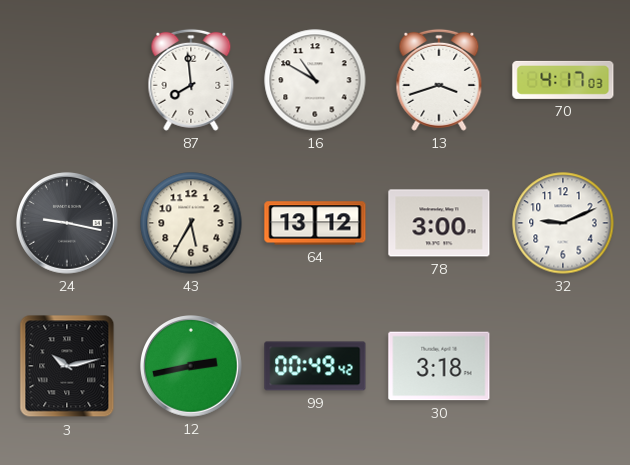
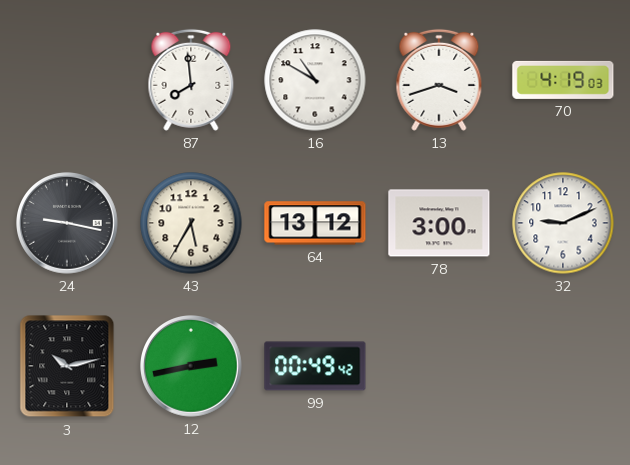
70: 4:17 -> 4:19
30: 3:18 -> none
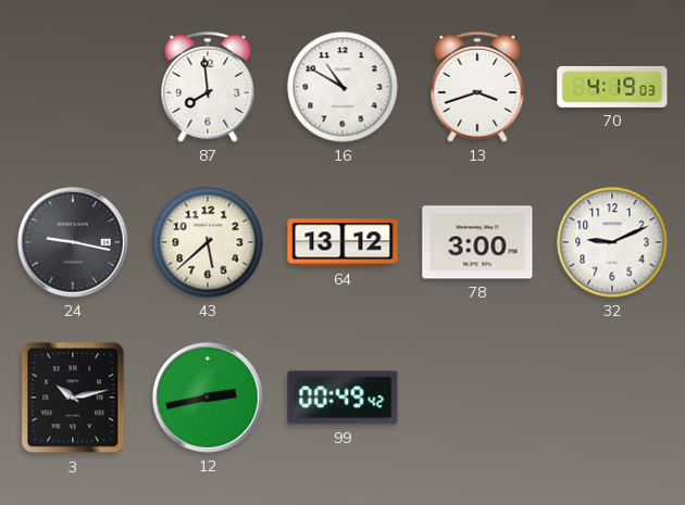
43: 5:35 -> 5:38
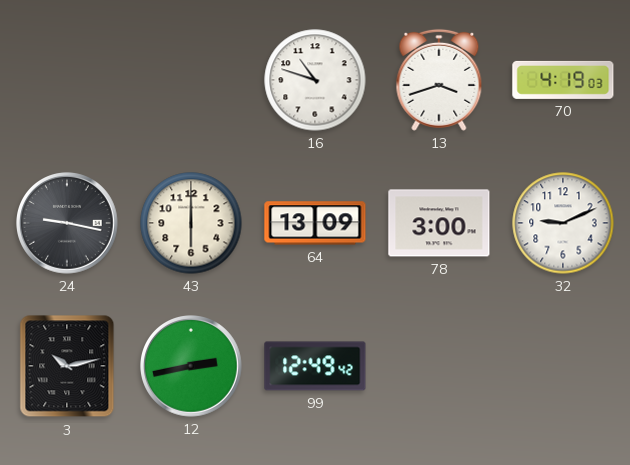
87: 7:59 -> none
16: 10:50 -> 10:48
43: 5:38 -> 6:00
64: 13:12 -> 13:09
99: 00:49 -> 12:49
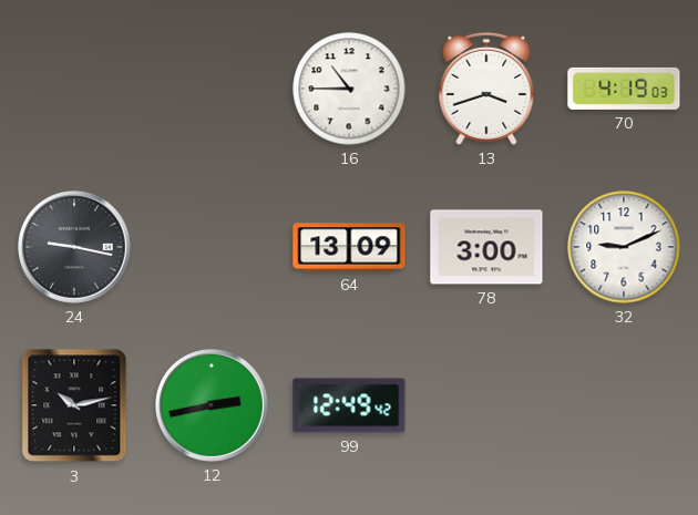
16: 10:48 -> 10:45
43: 6:00 -> none
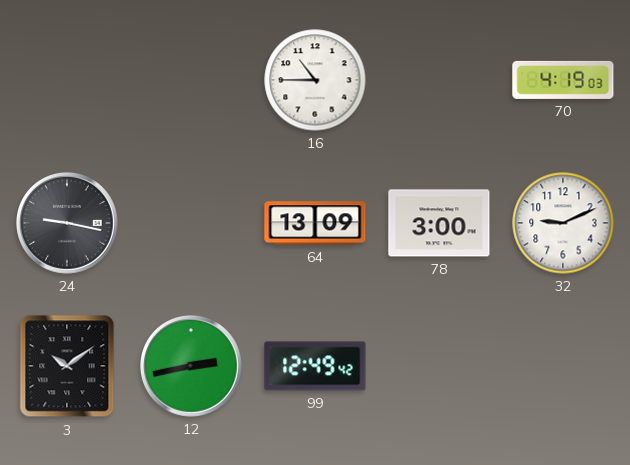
13: 3:42 -> none
3: 10:13 -> 10:09
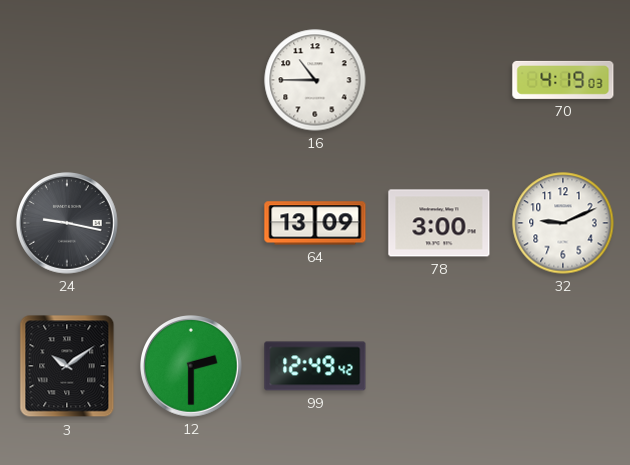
12: 2:43 -> 2:30
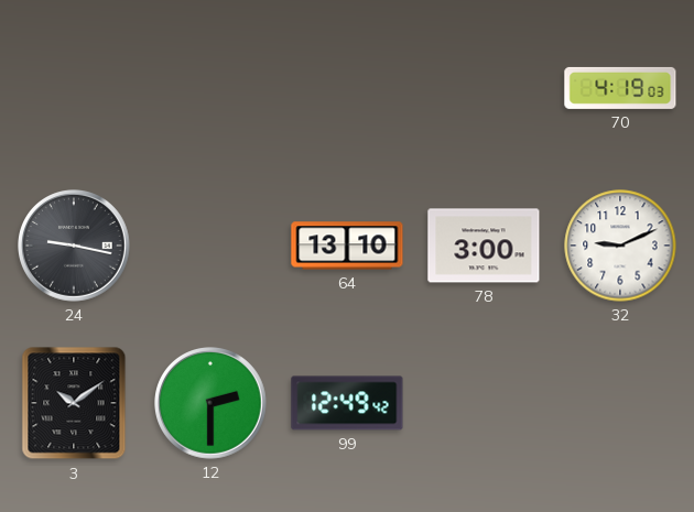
16: 10:45 -> none
64: 13:09 -> 13:10
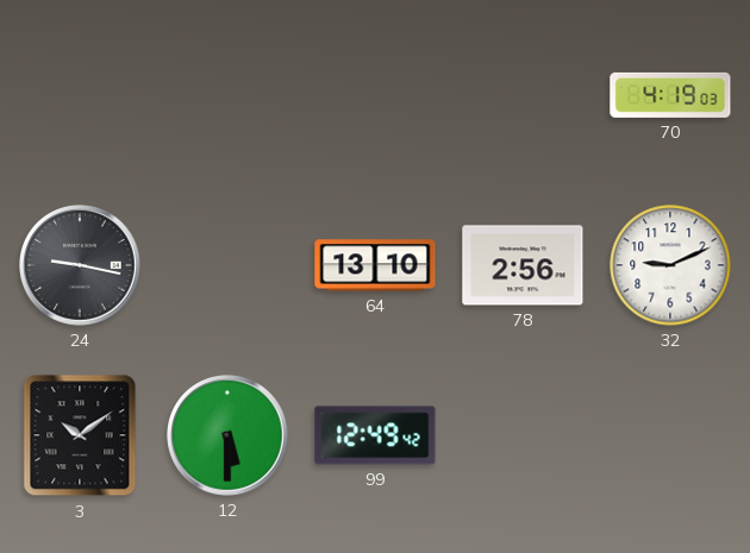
78: 3:00 -> 2:56
12: 2:30 -> 5:30
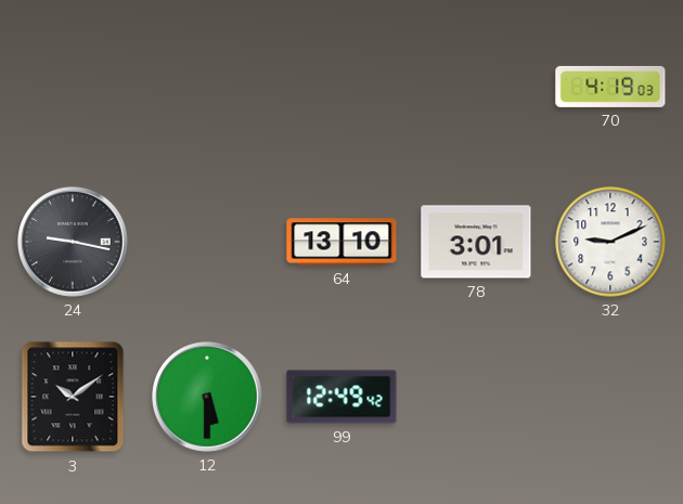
78: 2:56 -> 3:01
